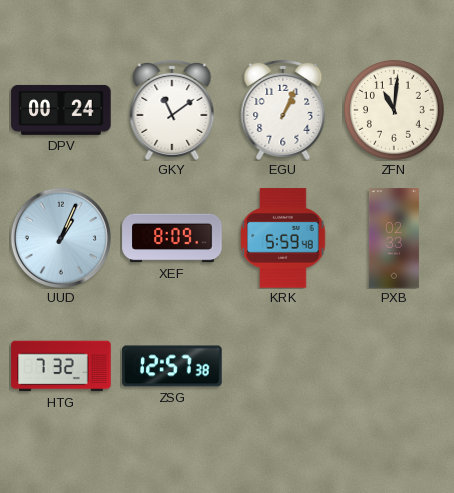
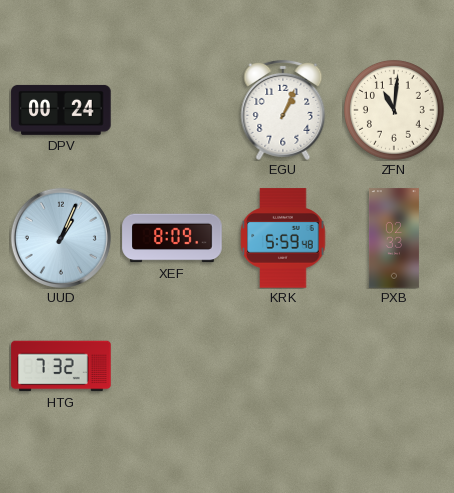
GKY: 11:09 -> none
ZSG: 12:57 -> none
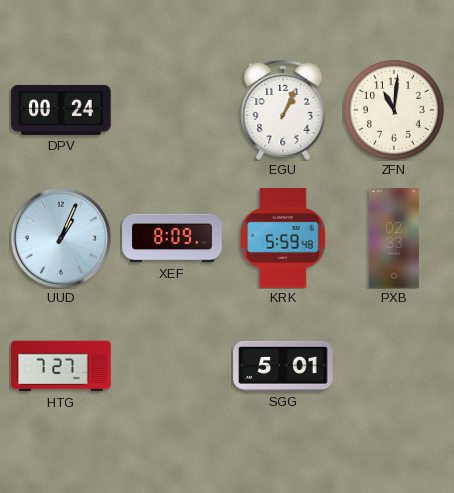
HTG: 7:32 -> 7:27
SGG: none -> 5:01
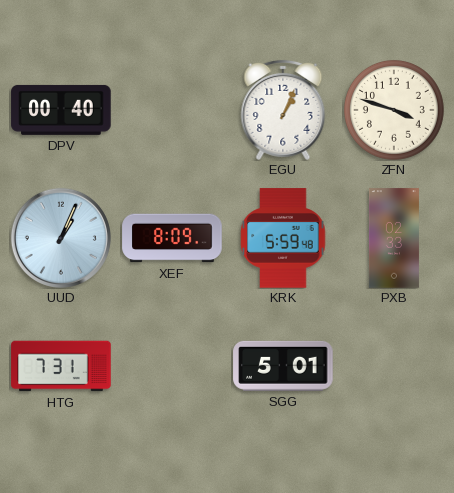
DPV: 00:24 -> 00:40
ZFN: 11:01 -> 3:48
HTG: 7:27 -> 7:31
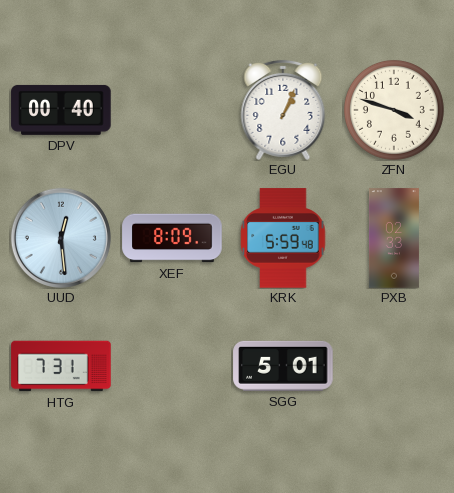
UUD: 1:04 -> 12:29
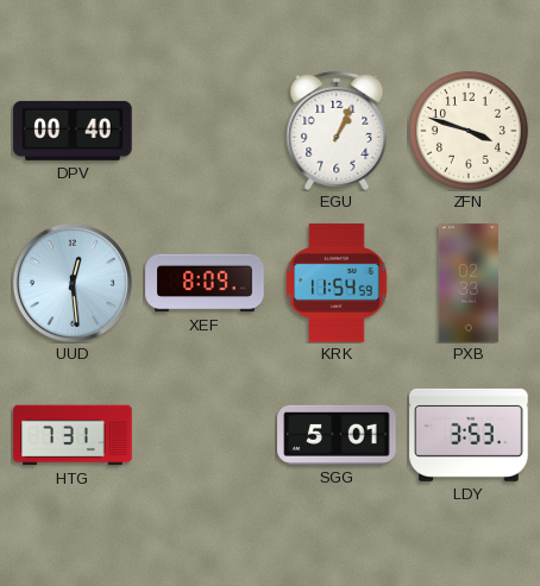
KRK: 5:59 -> 11:54
LDY: none -> 3:53
